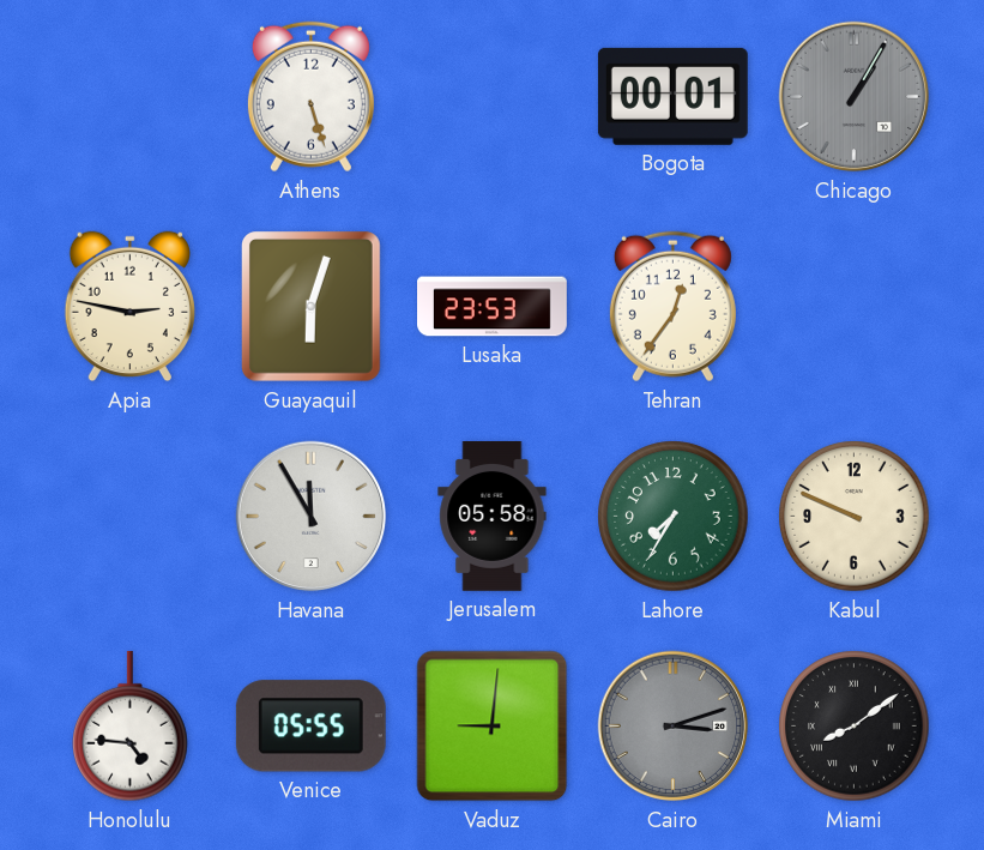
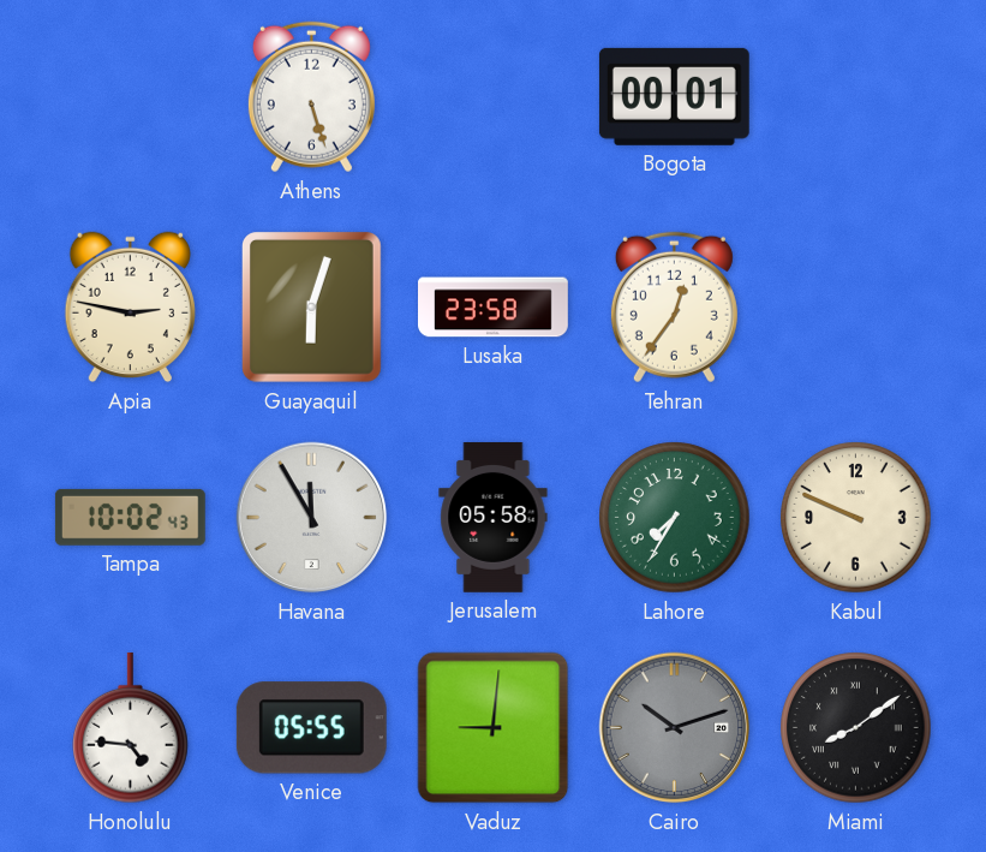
Chicago: 1:05 -> none
Lusaka: 23:53 -> 23:58
Tampa: none -> 10:02
Cairo: 3:12 -> 10:12
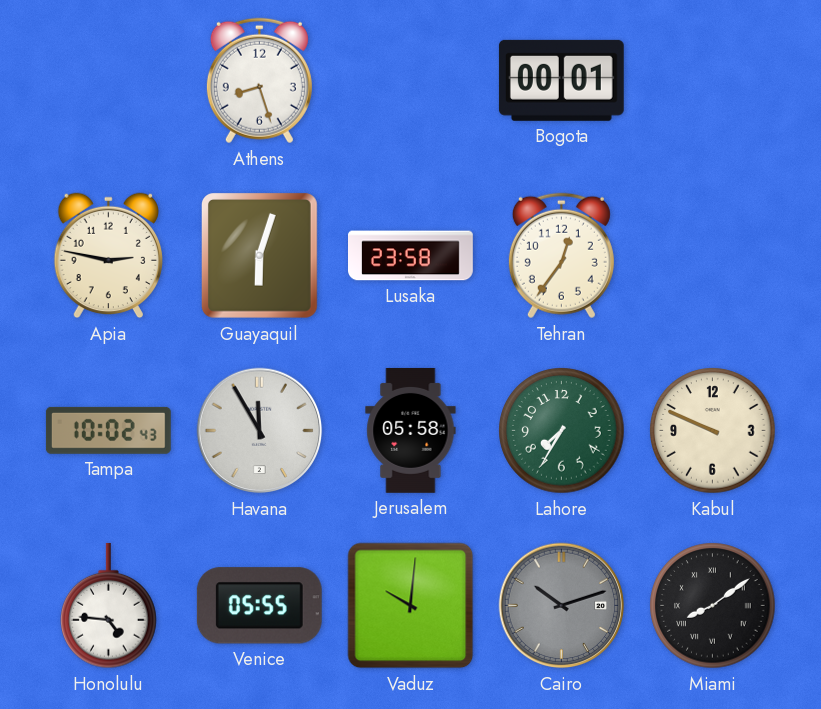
Athens: 5:27 -> 8:27
Vaduz: 9:01 -> 10:01
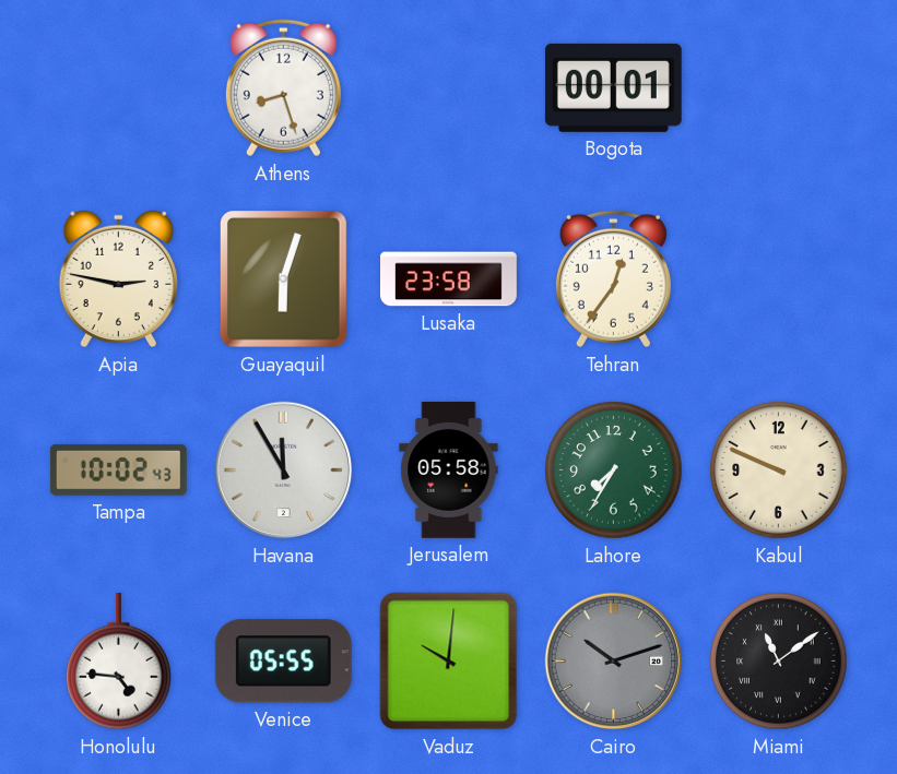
Miami: 8:09 -> 11:09
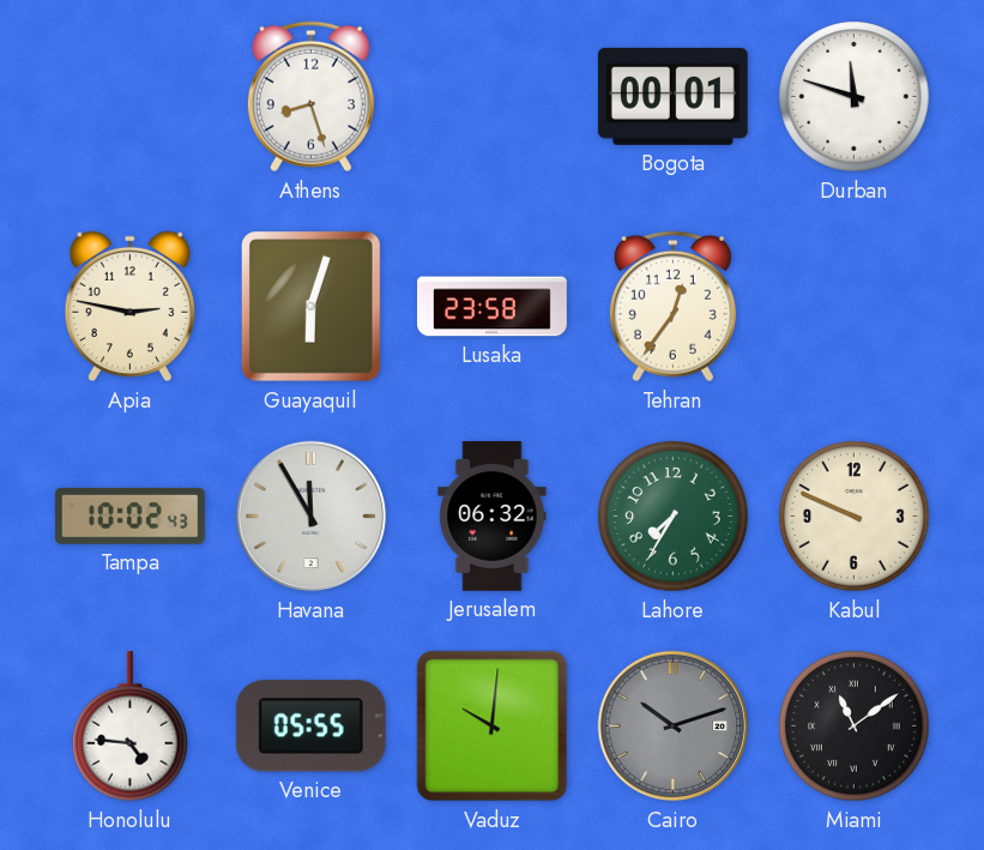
Durban: none -> 11:48
Jerusalem: 05:58 -> 06:32
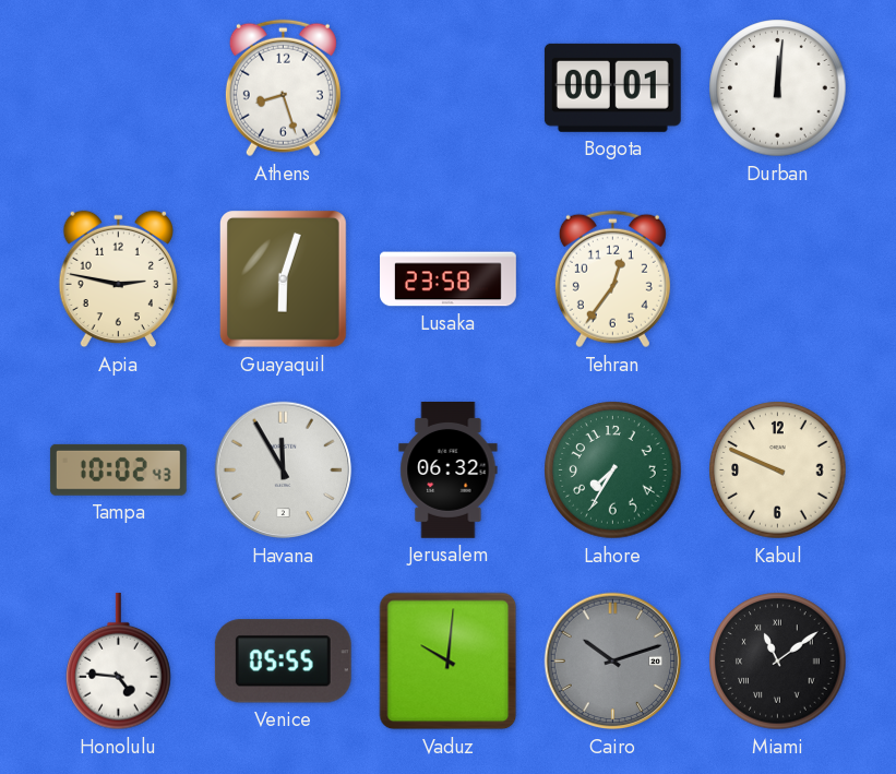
Durban: 11:48 -> 12:01
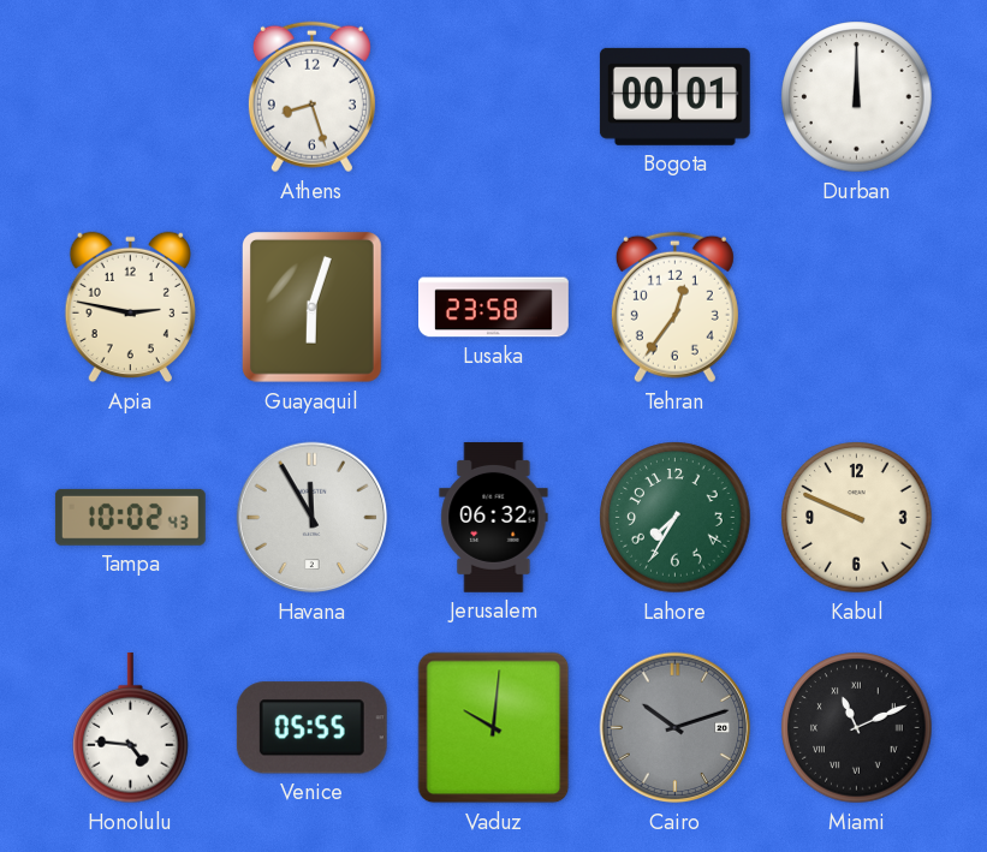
Durban: 12:01 -> 12:00
Miami: 11:09 -> 11:11
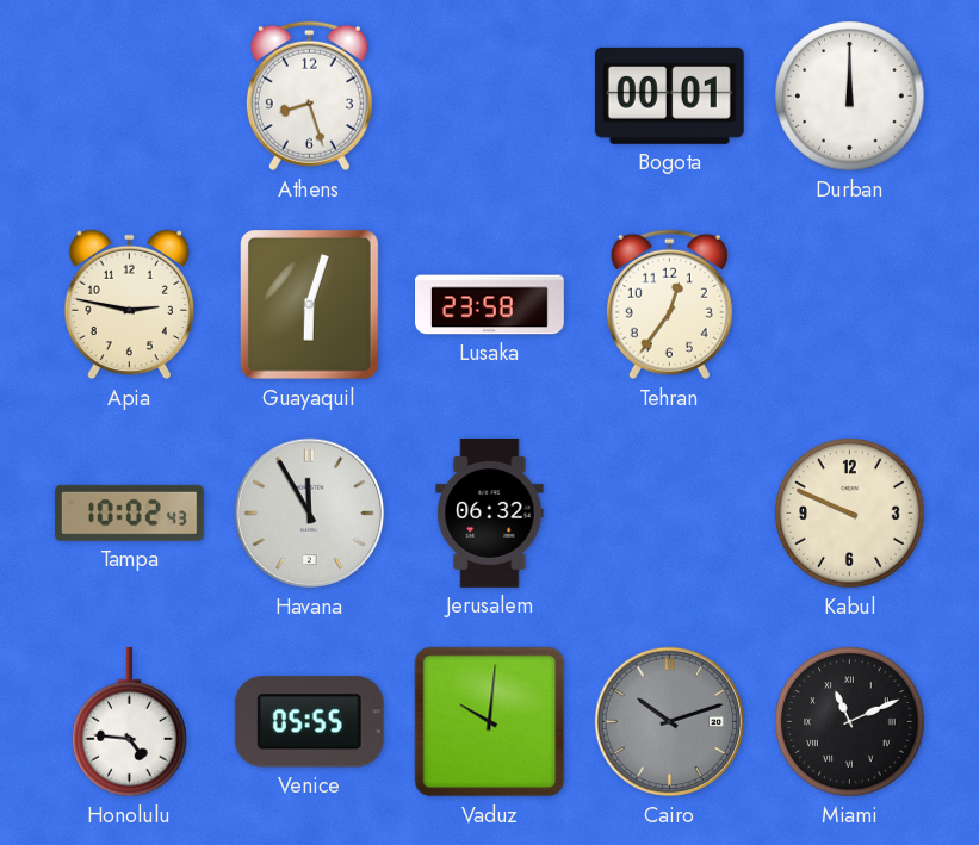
Lahore: 7:35 -> none
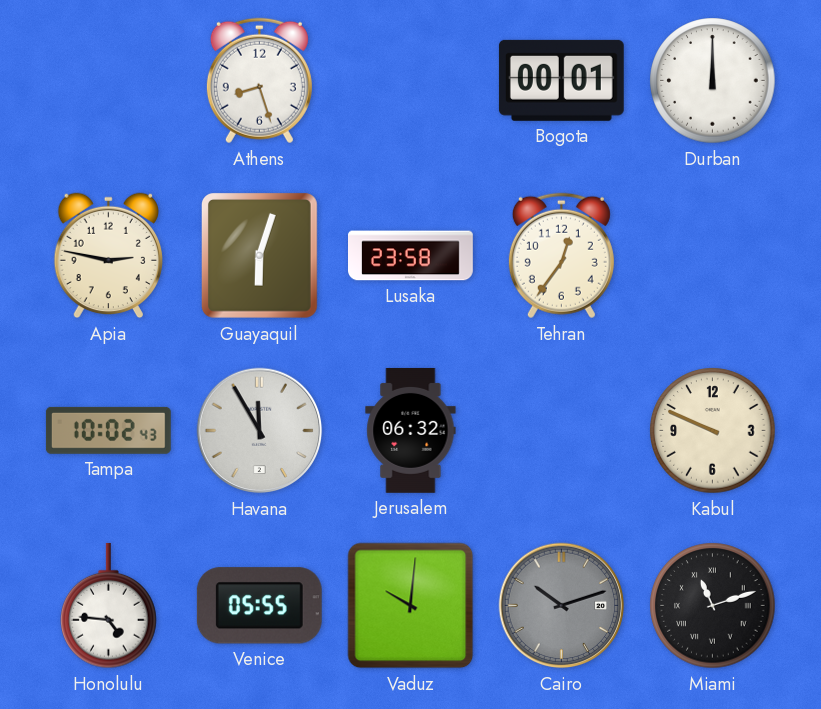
Miami: 11:11 -> 11:12
